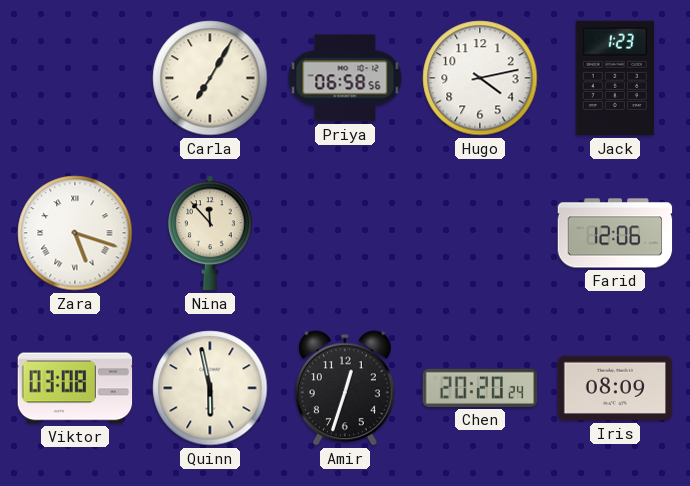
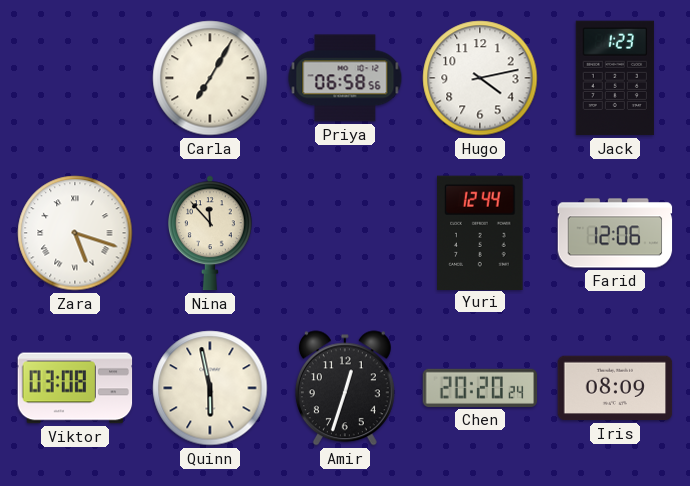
Yuri: none -> 12:44
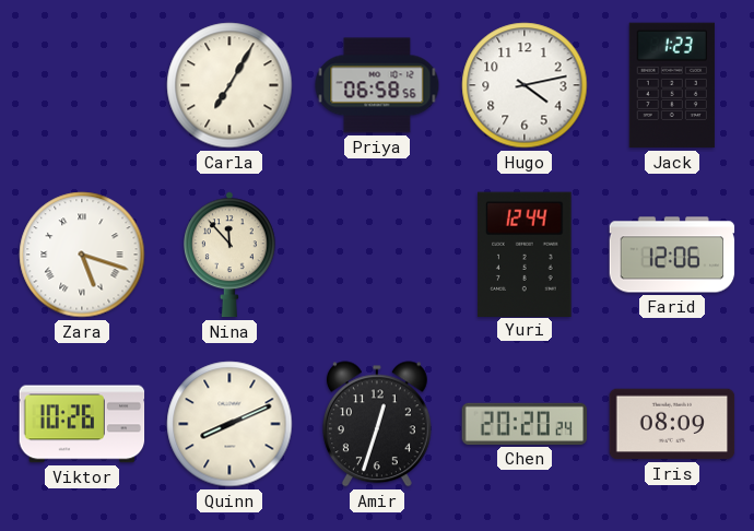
Viktor: 03:08 -> 10:26
Quinn: 5:58 -> 8:11
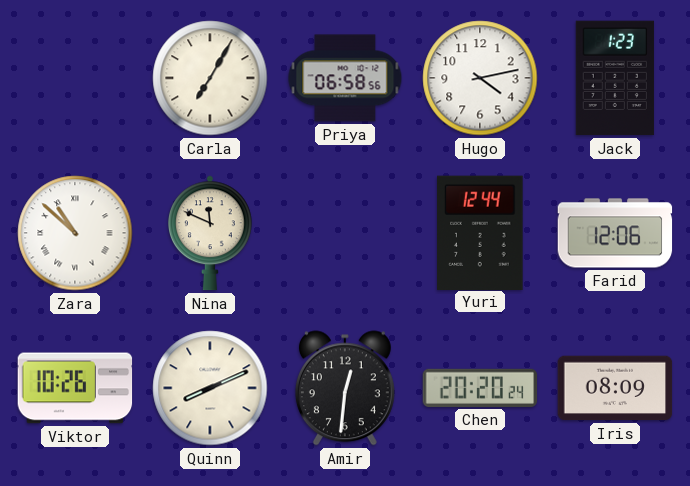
Zara: 5:18 -> 10:52
Nina: 11:53 -> 11:49
Amir: 12:33 -> 12:31
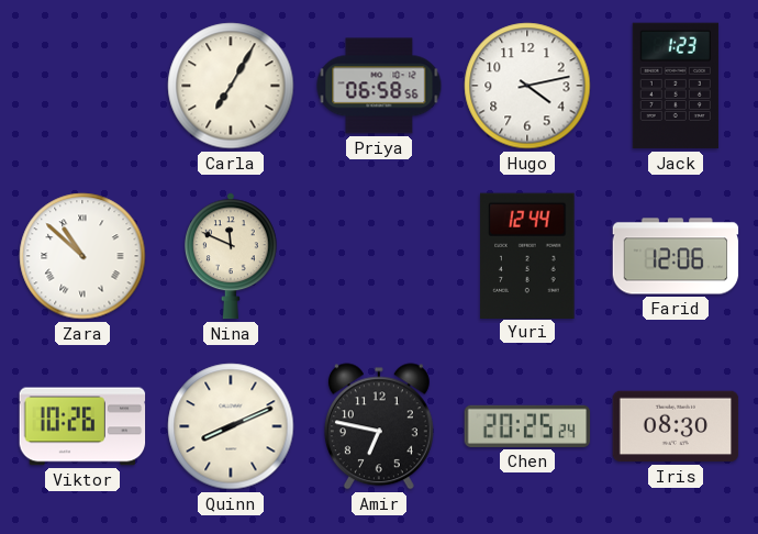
Amir: 12:31 -> 6:47
Chen: 20:20 -> 20:25
Iris: 08:09 -> 08:30
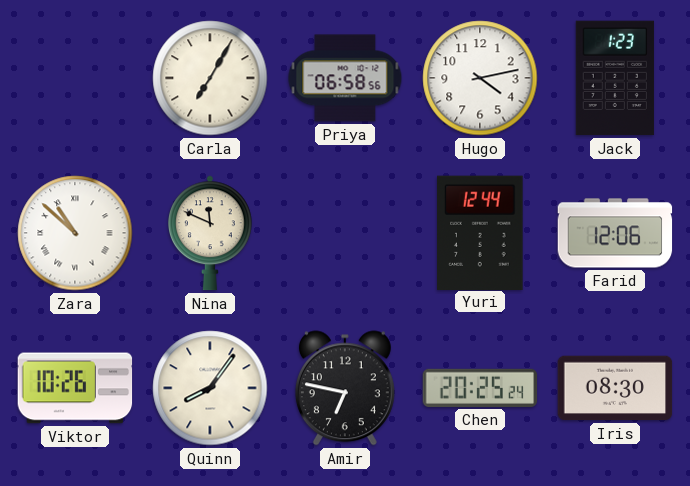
Quinn: 8:11 -> 8:06
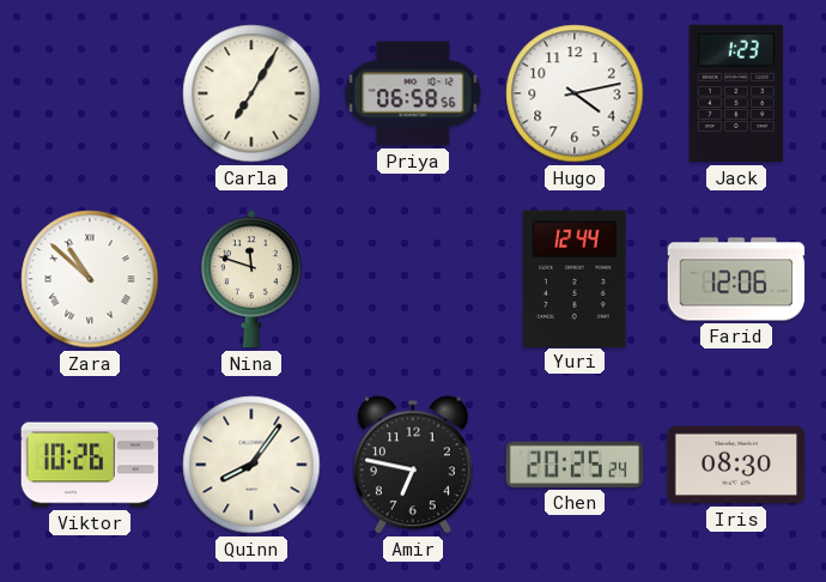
Nina: 11:49 -> 11:48
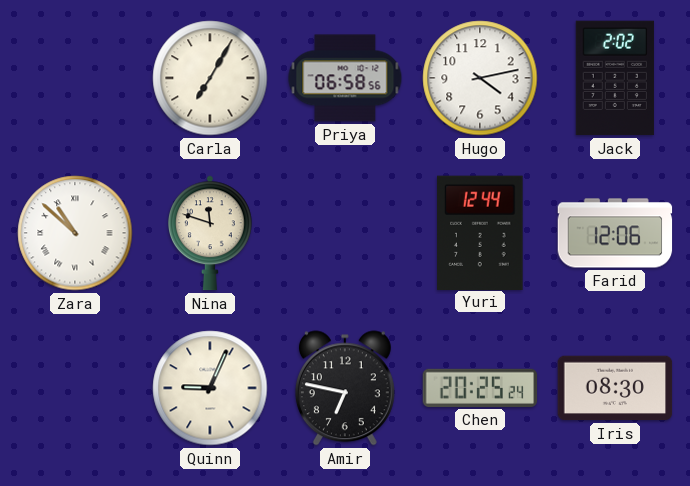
Jack: 1:23 -> 2:02
Viktor: 10:26 -> none
Quinn: 8:06 -> 9:04
